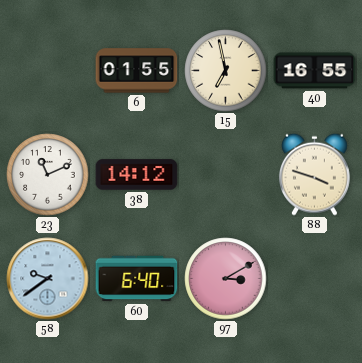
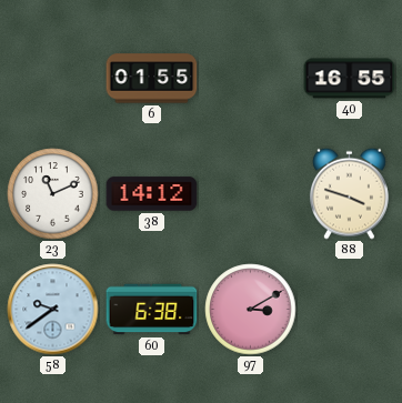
15: 6:58 -> none
60: 6:40 -> 6:38
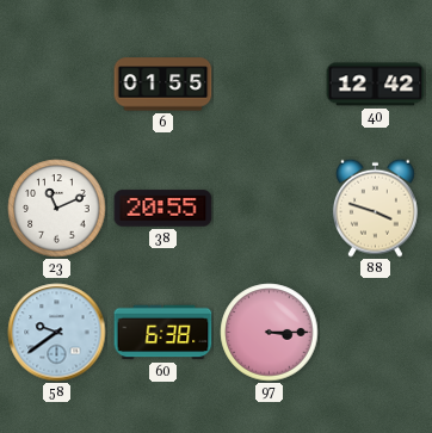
40: 16:55 -> 12:42
38: 14:12 -> 20:55
97: 3:10 -> 3:15
